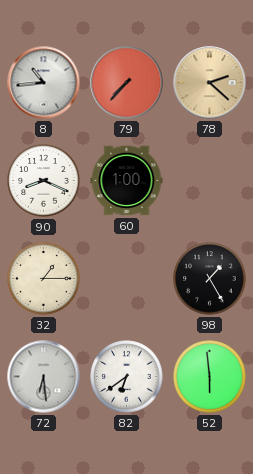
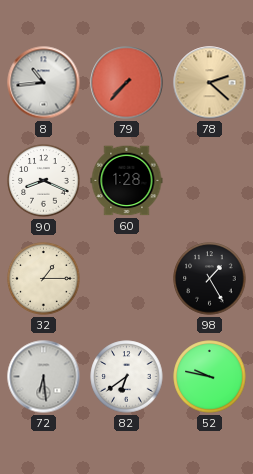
60: 1:00 -> 1:28
52: 5:59 -> 9:47
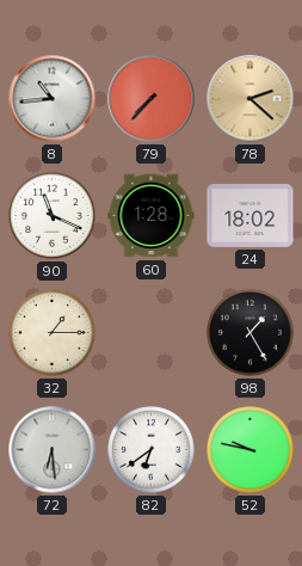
90: 8:19 -> 11:19
24: none -> 18:02
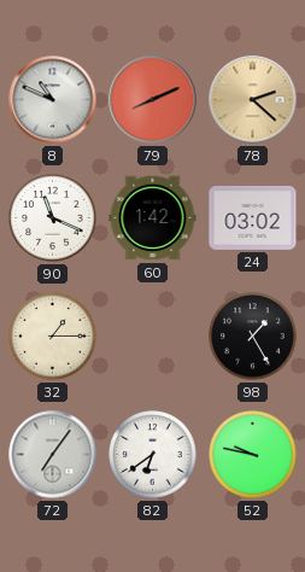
8: 10:44 -> 10:49
79: 7:37 -> 8:11
60: 1:28 -> 1:42
24: 18:02 -> 03:02
72: 6:29 -> 7:06
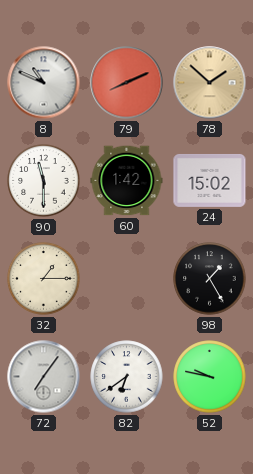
78: 2:22 -> 1:52
90: 11:19 -> 11:30
24: 03:02 -> 15:02
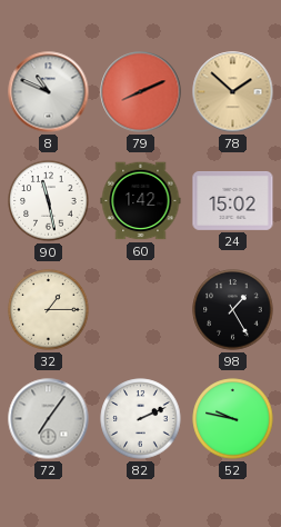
90: 11:30 -> 11:28
82: 6:39 -> 2:11
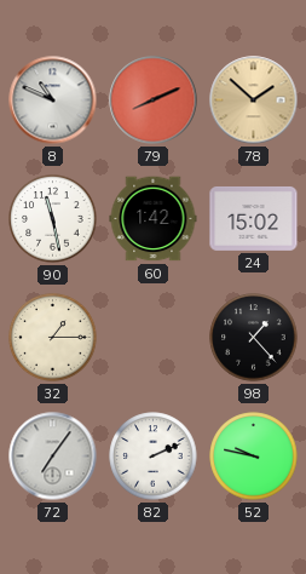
98: 1:25 -> 1:23
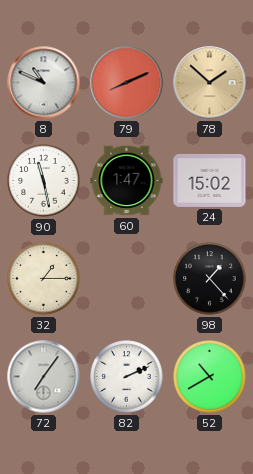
60: 1:42 -> 1:47
52: 9:47 -> 10:40
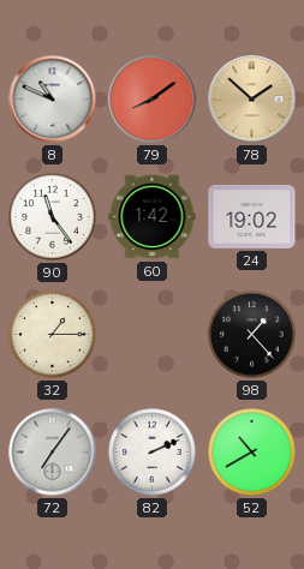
79: 8:11 -> 8:09
90: 11:28 -> 11:24
60: 1:47 -> 1:42
24: 15:02 -> 19:02
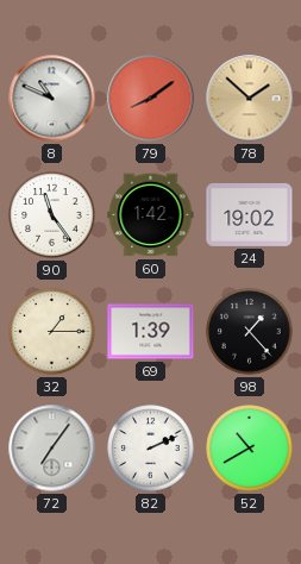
69: none -> 1:39
